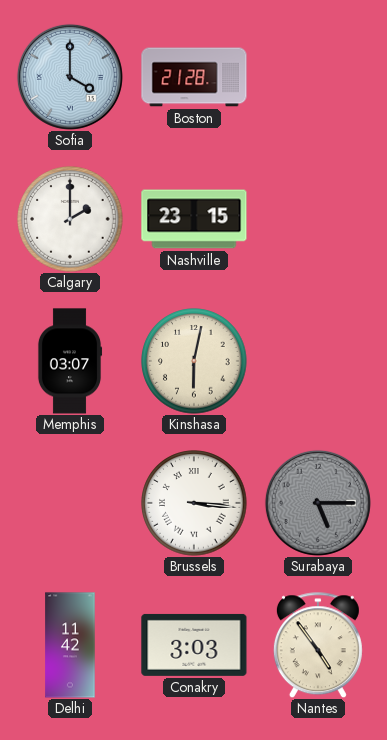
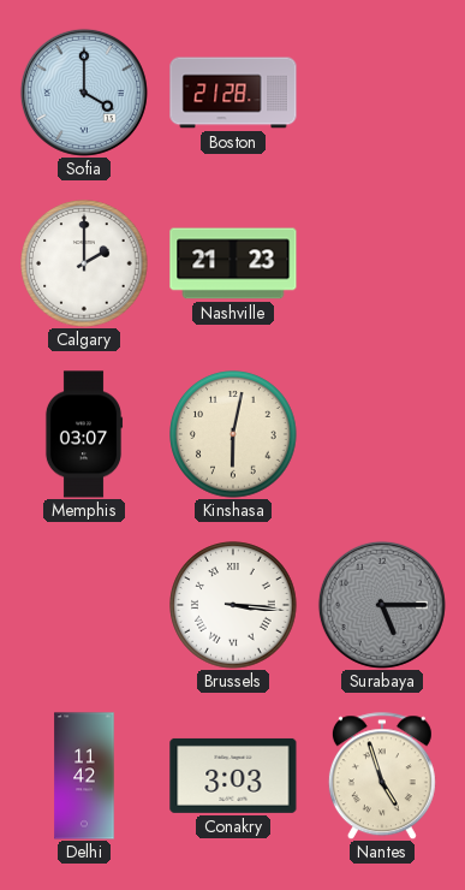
Nashville: 23:15 -> 21:23
Nantes: 4:54 -> 4:57
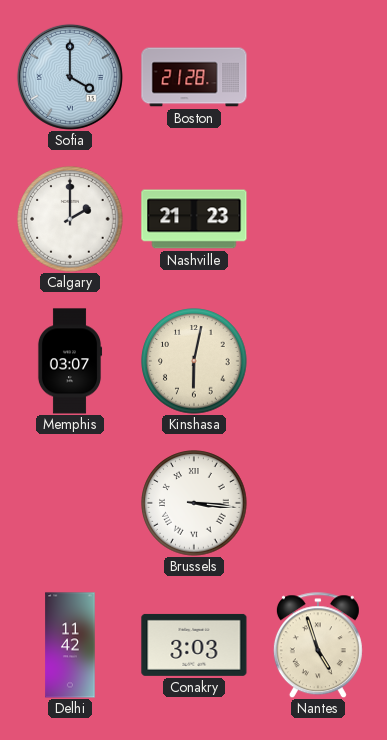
Surabaya: 5:15 -> none
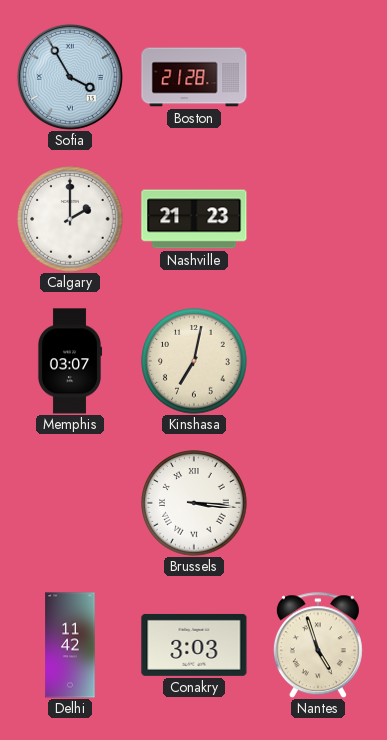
Sofia: 4:00 -> 3:55
Kinshasa: 6:02 -> 7:02
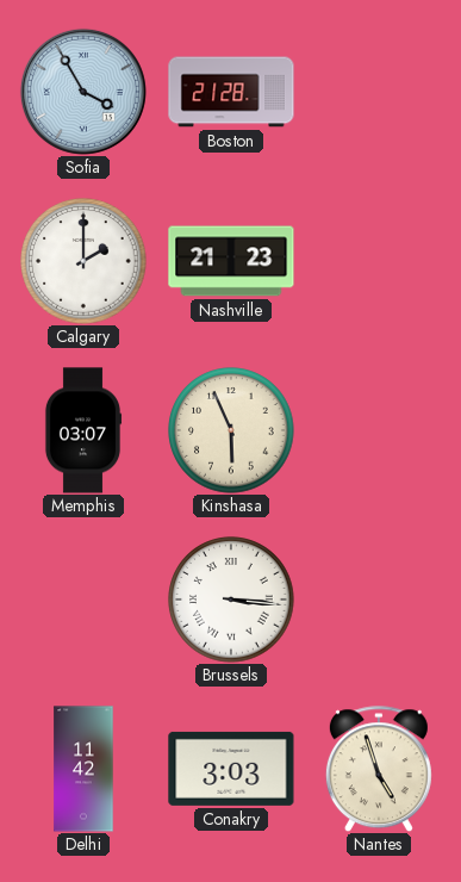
Kinshasa: 7:02 -> 5:56
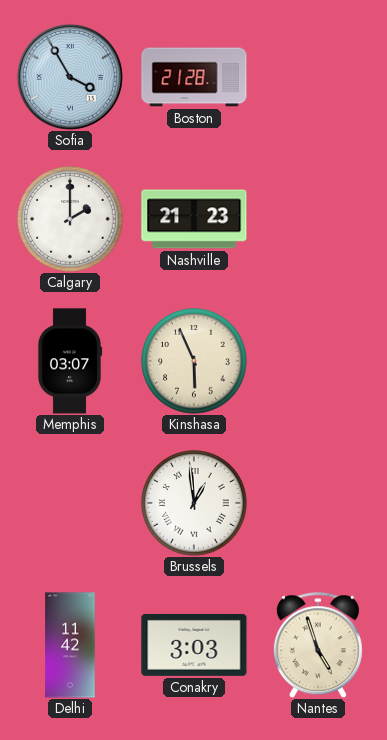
Brussels: 3:16 -> 12:59
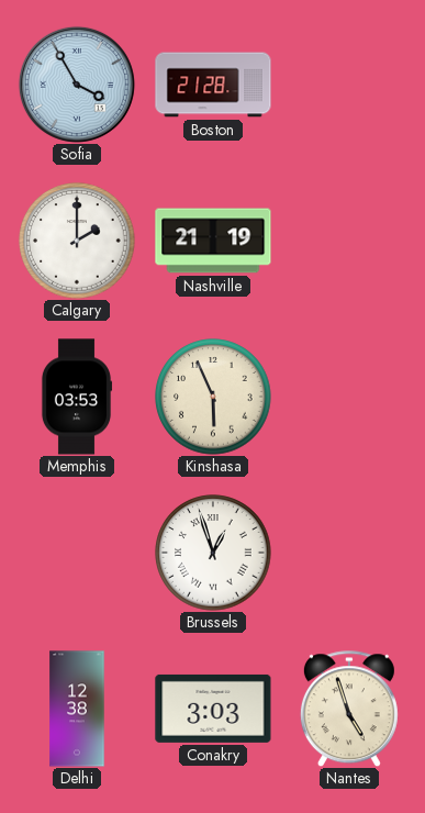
Nashville: 21:23 -> 21:19
Memphis: 03:07 -> 03:53
Brussels: 12:59 -> 12:57
Delhi: 11:42 -> 12:38
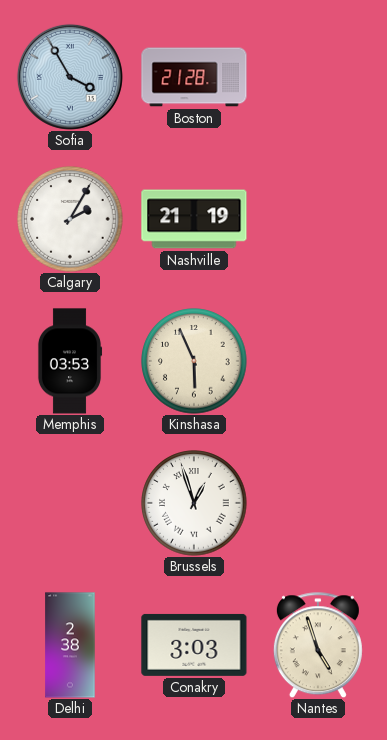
Calgary: 2:00 -> 2:05
Delhi: 12:38 -> 2:38
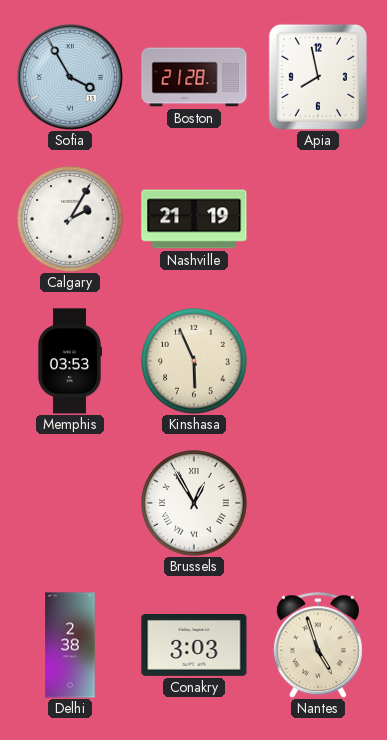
Apia: none -> 7:58
Brussels: 12:57 -> 12:55
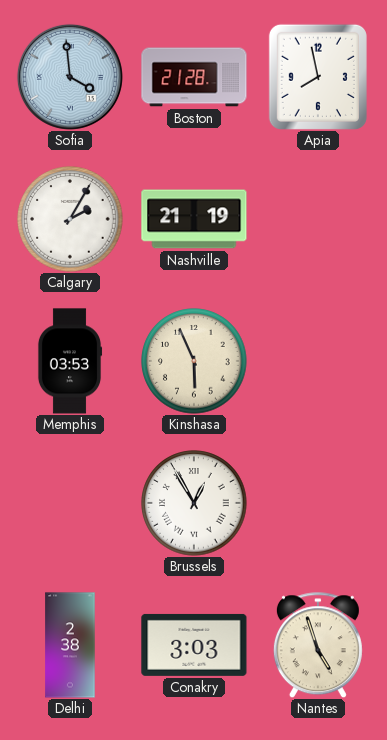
Sofia: 3:55 -> 3:59
